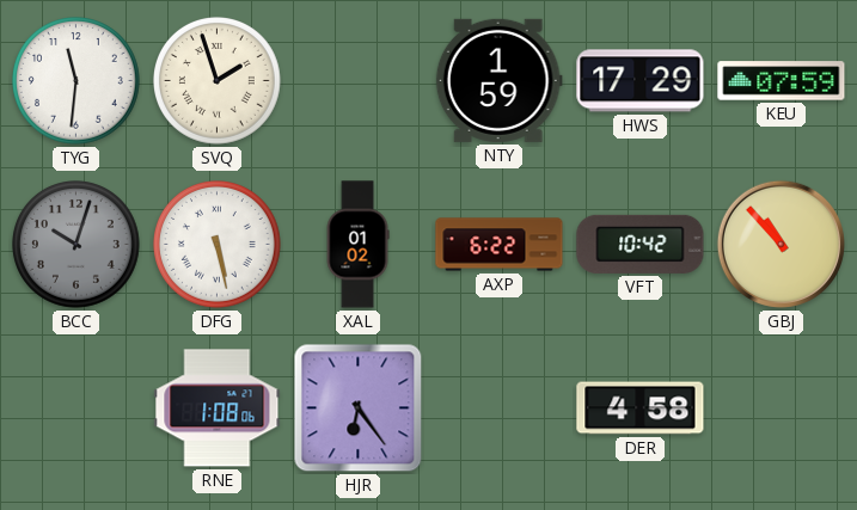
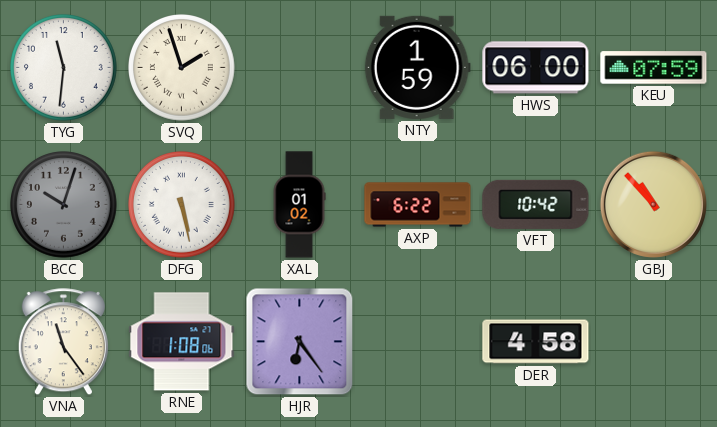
HWS: 17:29 -> 06:00
VNA: none -> 11:24
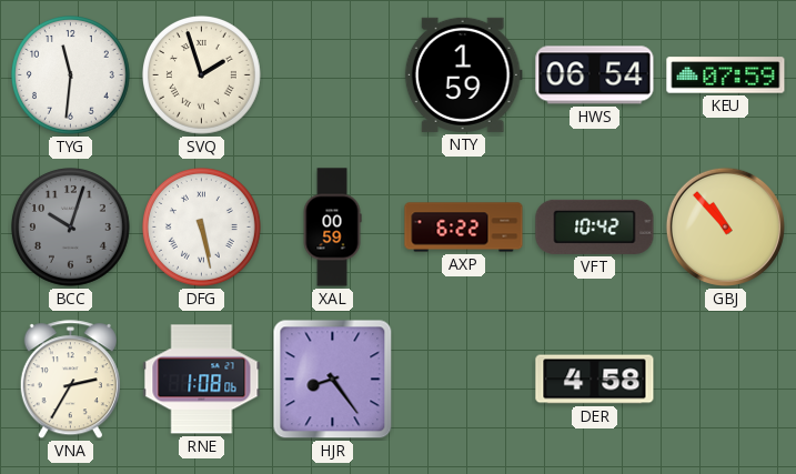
HWS: 06:00 -> 06:54
XAL: 01:02 -> 00:59
VNA: 11:24 -> 2:35
HJR: 6:24 -> 8:24
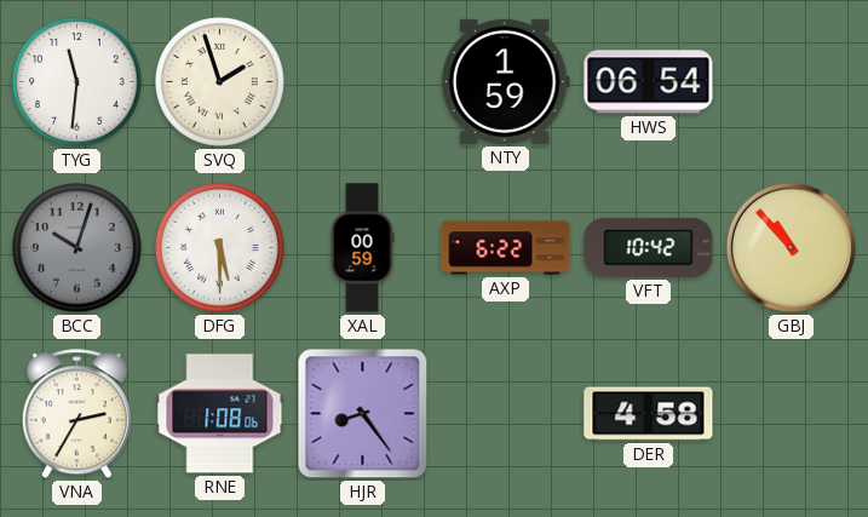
KEU: 07:59 -> none
DFG: 5:28 -> 5:30
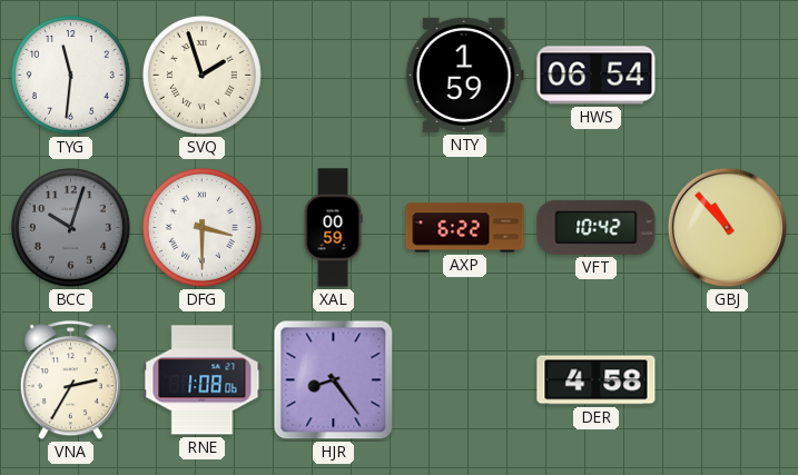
DFG: 5:30 -> 3:30
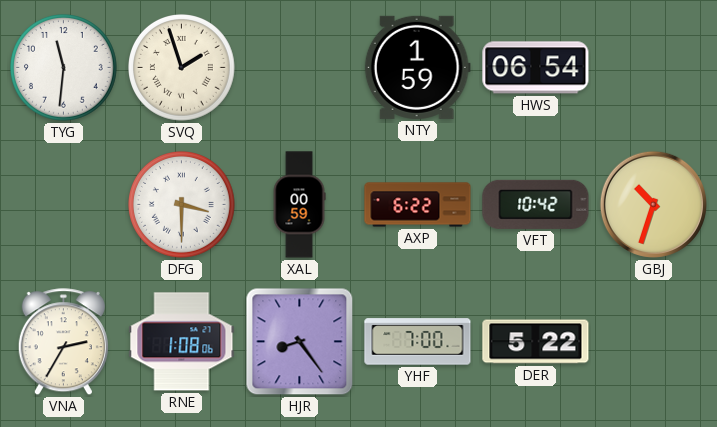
BCC: 10:03 -> none
GBJ: 10:53 -> 10:33
YHF: none -> 7:00
DER: 4:58 -> 5:22
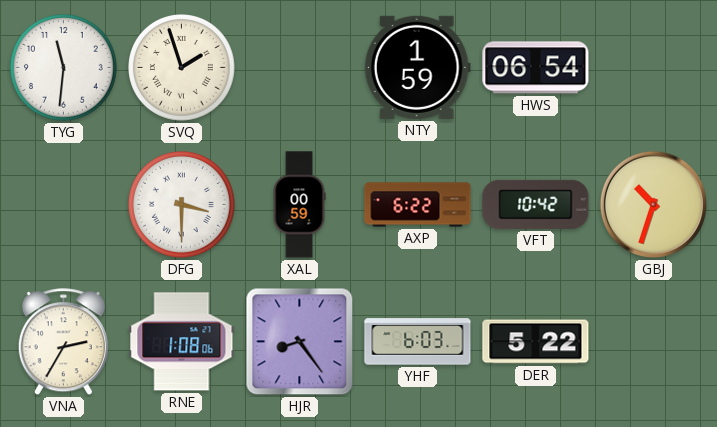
YHF: 7:00 -> 6:03
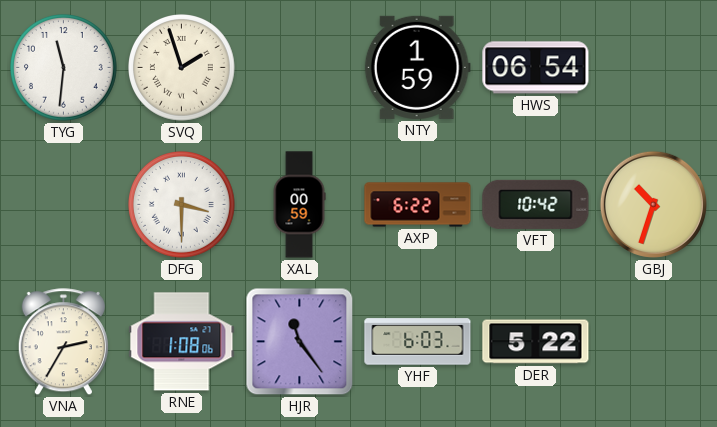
HJR: 8:24 -> 11:24
